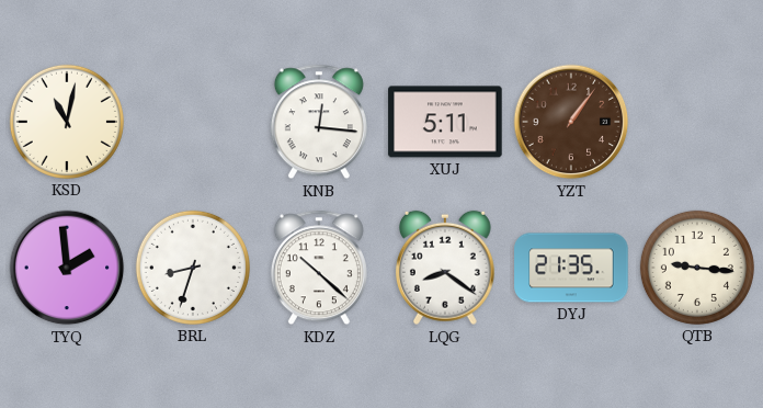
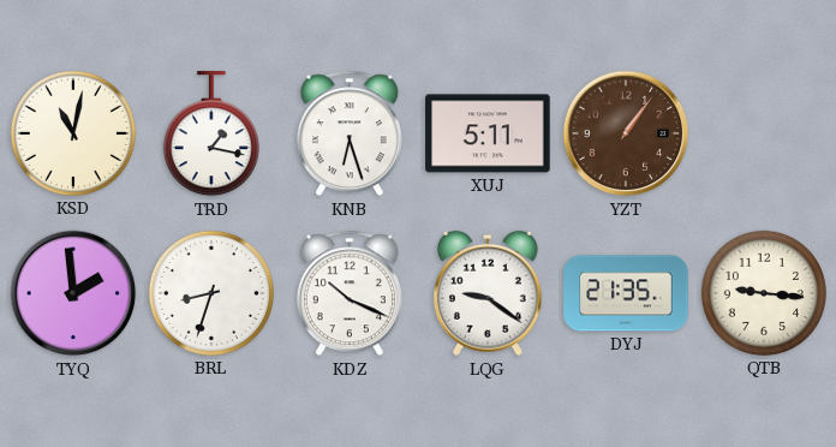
TRD: none -> 1:17
KNB: 12:16 -> 6:27
KDZ: 10:22 -> 10:19
LQG: 8:21 -> 9:21
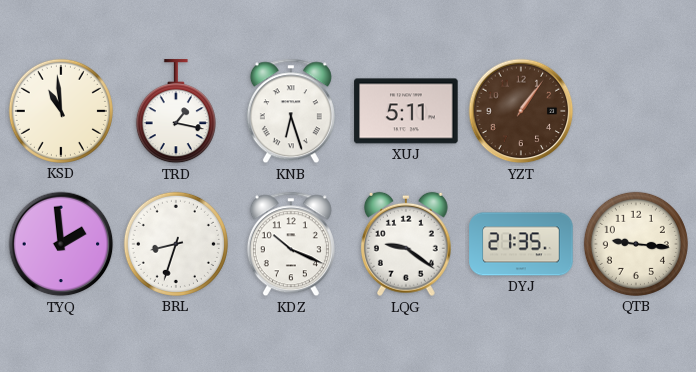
KSD: 11:02 -> 10:59
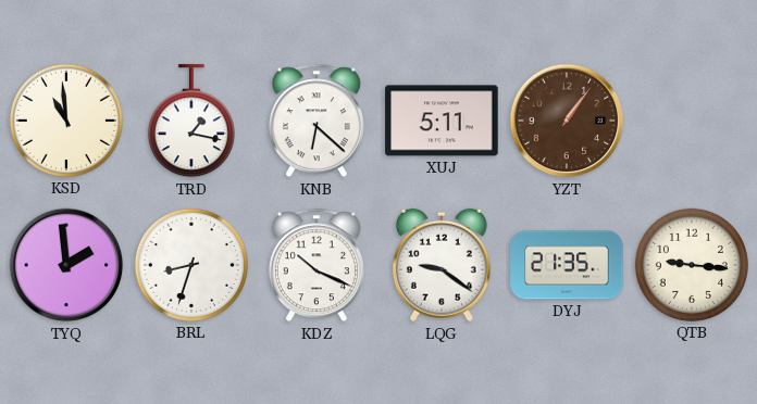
KNB: 6:27 -> 6:22
